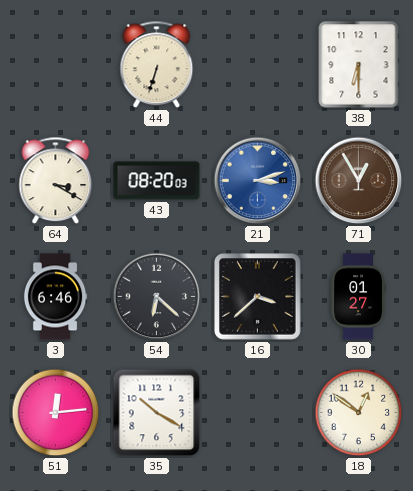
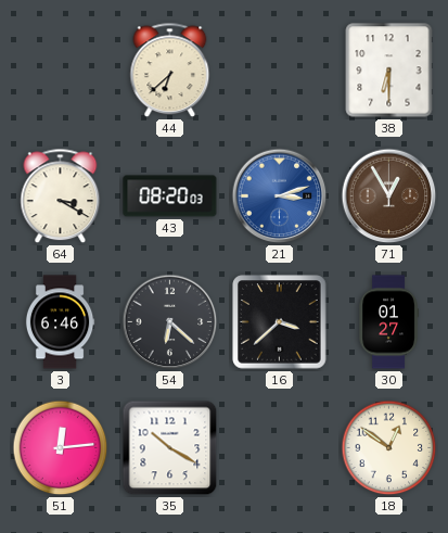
44: 6:33 -> 6:38
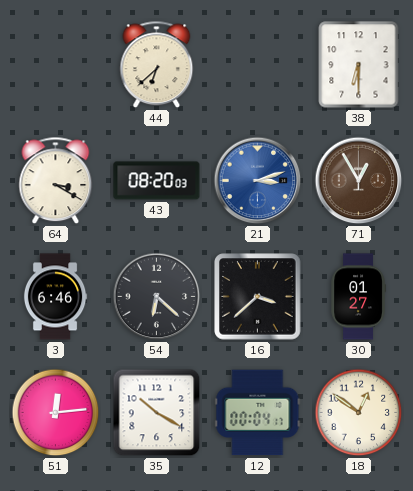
12: none -> 00:04
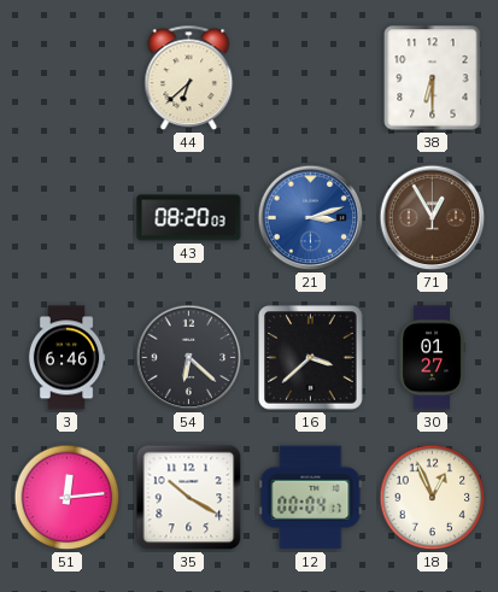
64: 3:20 -> none
18: 12:51 -> 12:56
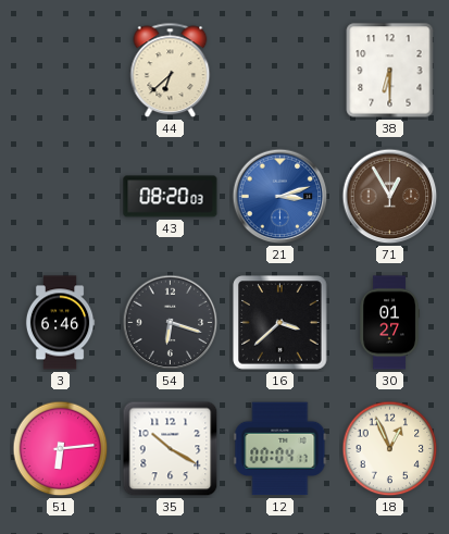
54: 6:22 -> 6:18
51: 12:14 -> 6:14
